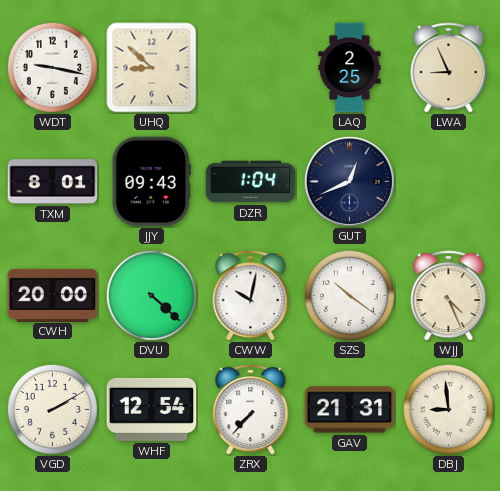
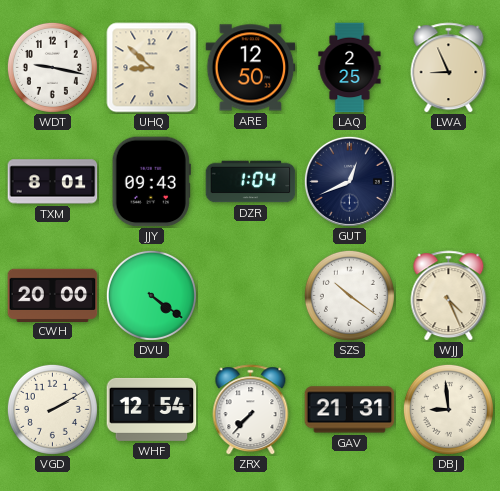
ARE: none -> 12:50
DVU: 4:22 -> 4:21
CWW: 10:02 -> none
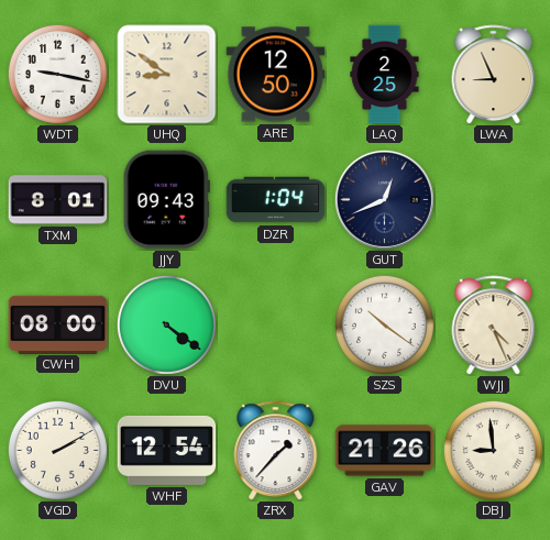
UHQ: 8:52 -> 8:51
CWH: 20:00 -> 08:00
ZRX: 7:37 -> 1:37
GAV: 21:31 -> 21:26
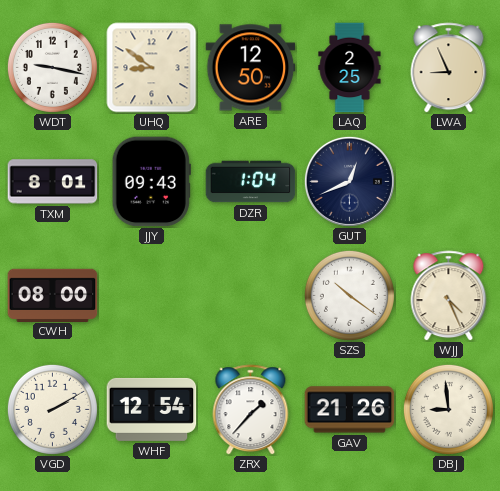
DVU: 4:21 -> none
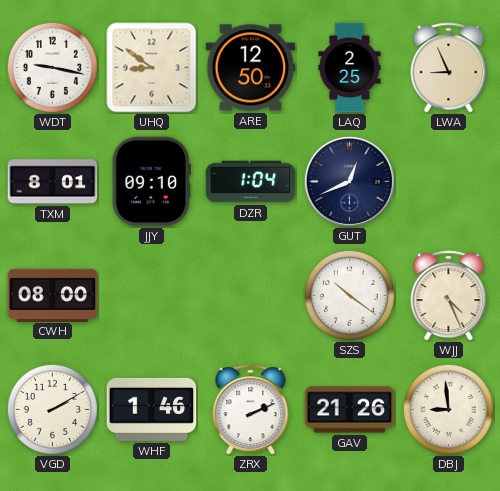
JJY: 09:43 -> 09:10
WHF: 12:54 -> 1:46
ZRX: 1:37 -> 2:11
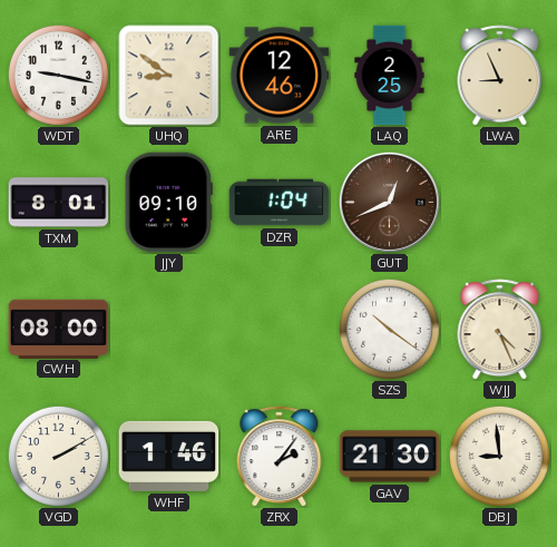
ARE: 12:50 -> 12:46
GUT dial: navy -> brown
ZRX: 2:11 -> 2:06
GAV: 21:26 -> 21:30
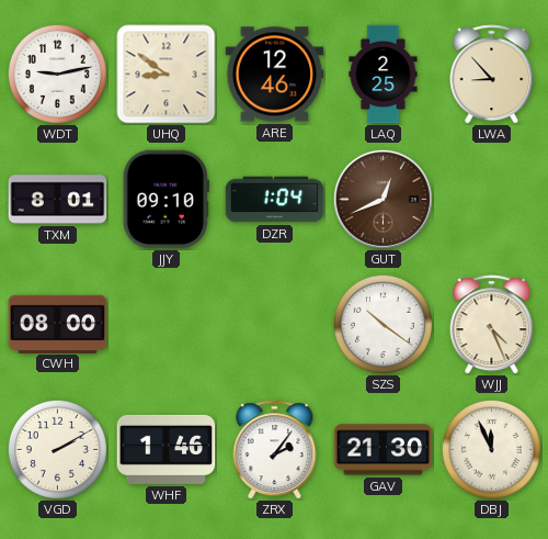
WDT: 9:17 -> 9:13
LWA: 8:56 -> 8:53
DBJ: 8:59 -> 11:56
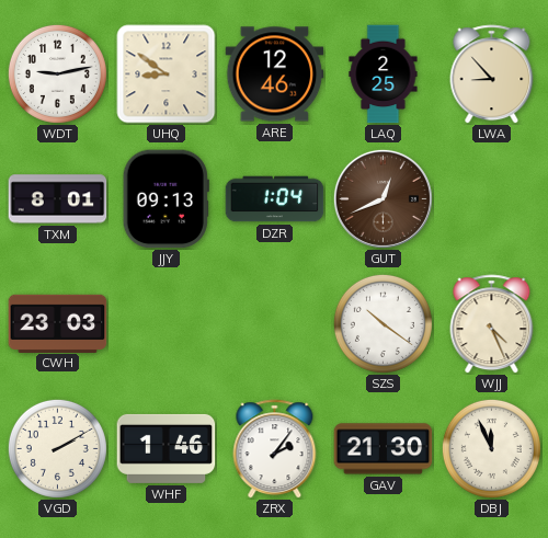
JJY: 09:10 -> 09:13
CWH: 08:00 -> 23:03
